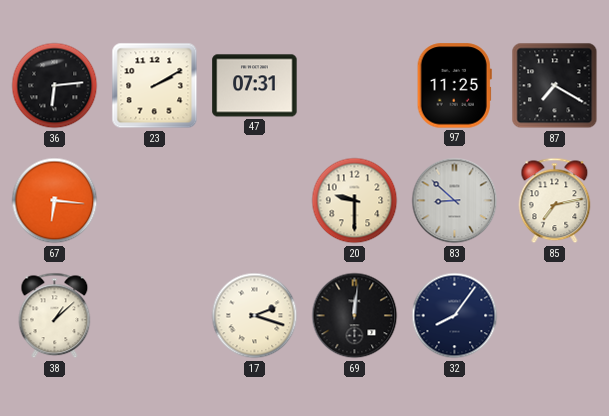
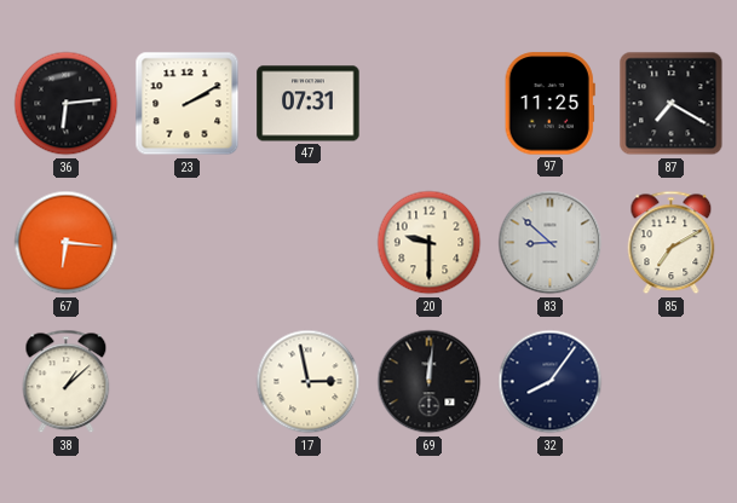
85: 7:13 -> 7:10
17: 2:18 -> 2:58
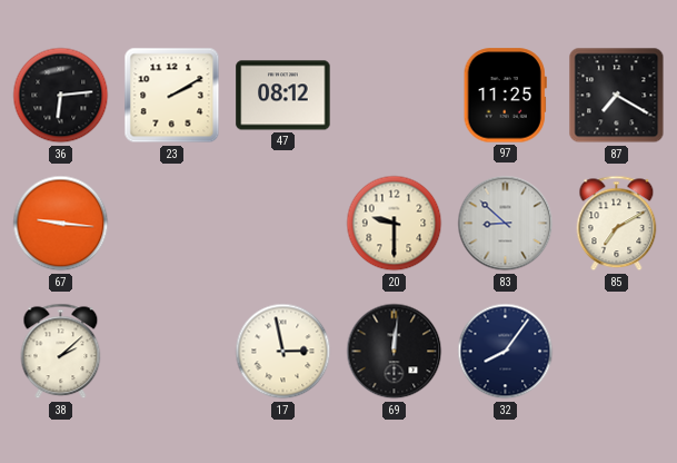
47: 07:31 -> 08:12
67: 6:16 -> 9:16
38: 1:08 -> 2:08
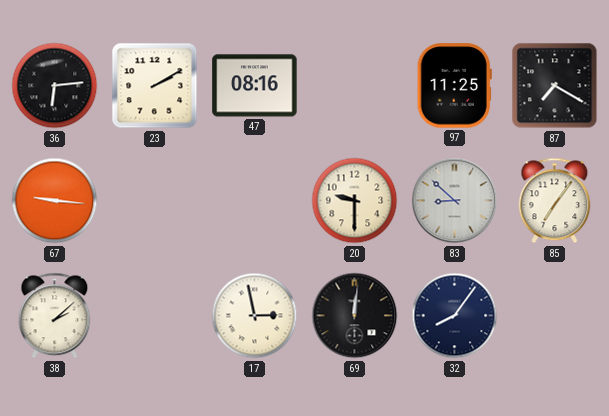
47: 08:12 -> 08:16
85: 7:10 -> 7:06
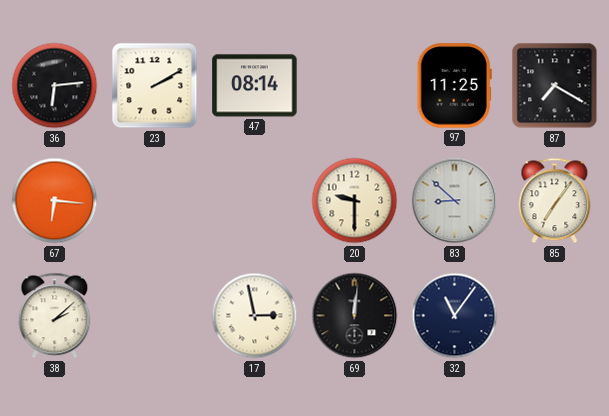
47: 08:16 -> 08:14
67: 9:16 -> 6:16
32: 8:06 -> 11:06
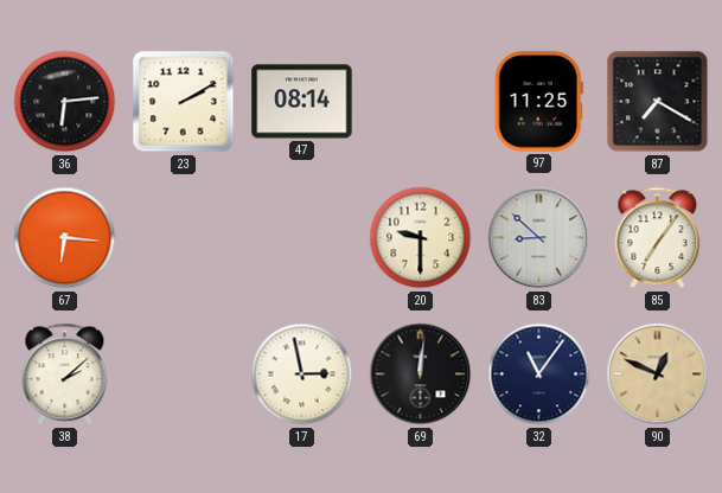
90: none -> 12:49
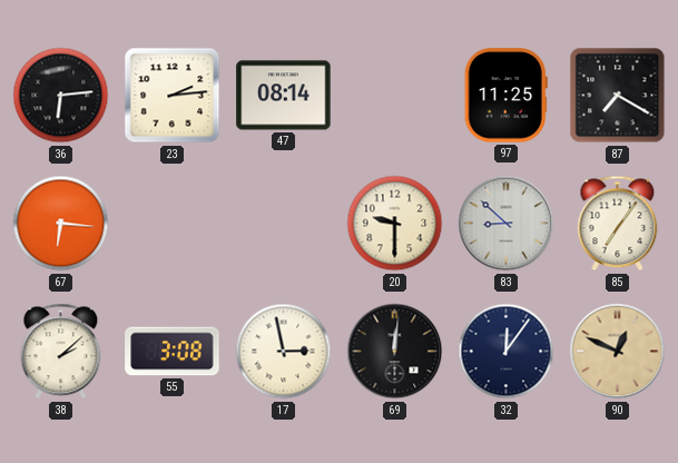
23: 2:10 -> 2:14
55: none -> 3:08
32: 11:06 -> 12:06
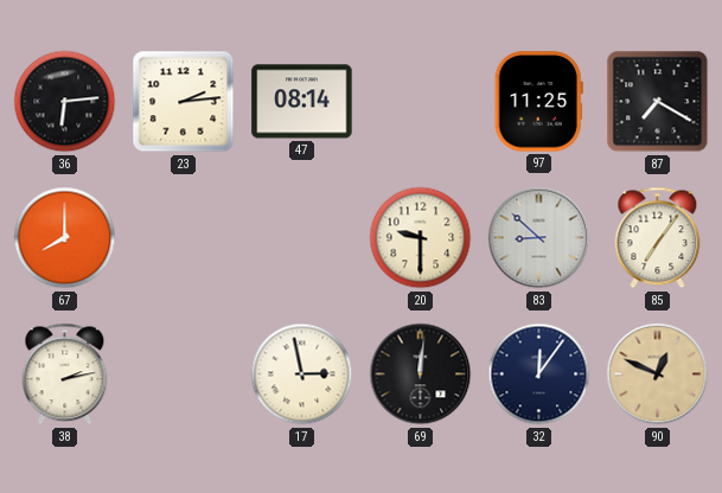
67: 6:16 -> 8:00
38: 2:08 -> 2:13
55: 3:08 -> none
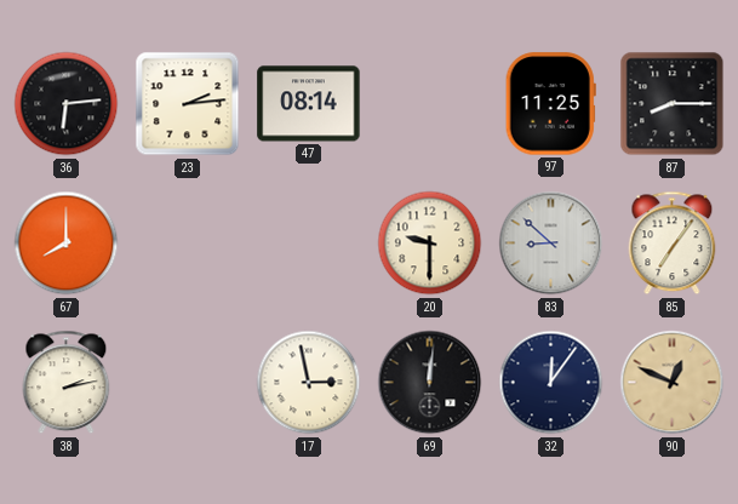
87: 7:20 -> 8:15
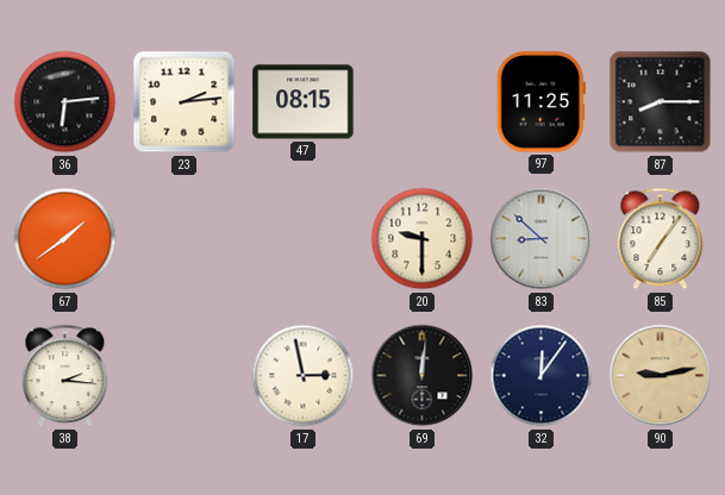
47: 08:14 -> 08:15
67: 8:00 -> 1:39
38: 2:13 -> 2:16
90: 12:49 -> 9:13
